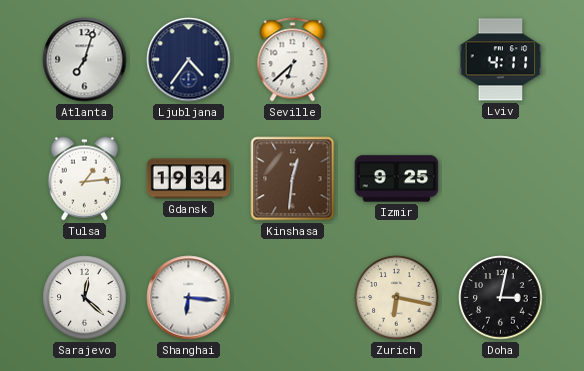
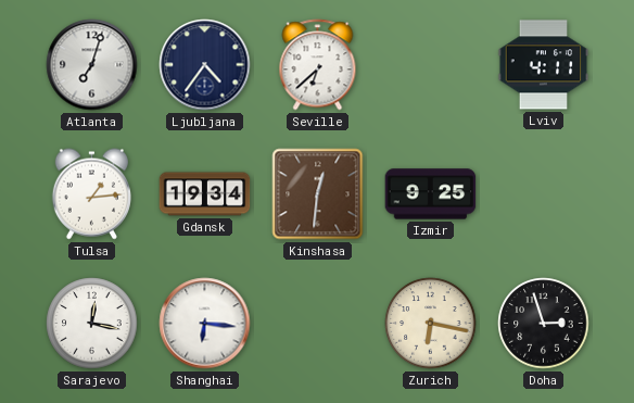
Sarajevo: 12:22 -> 12:17
Doha: 3:02 -> 2:57
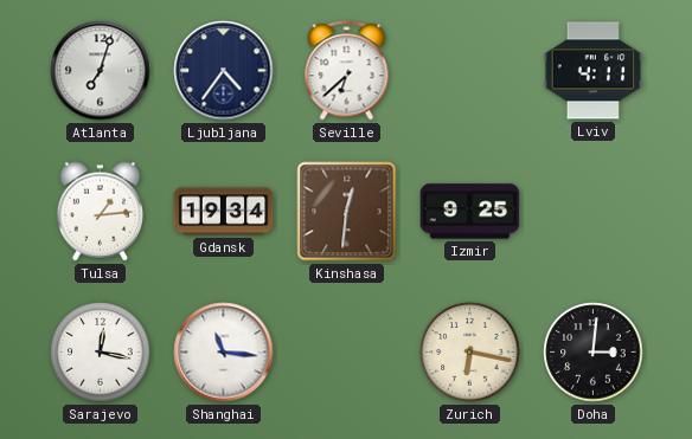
Shanghai: 6:16 -> 11:16
Doha: 2:57 -> 3:01
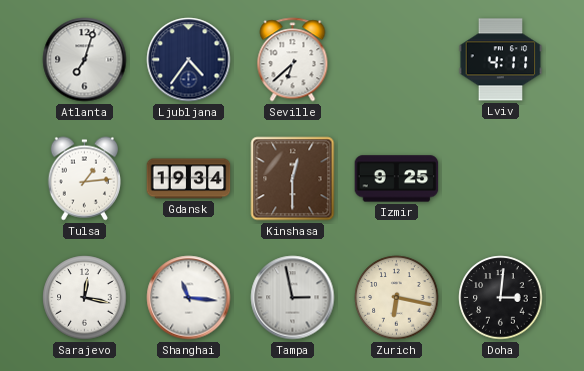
Kinshasa: 12:31 -> 12:30
Tampa: none -> 2:58
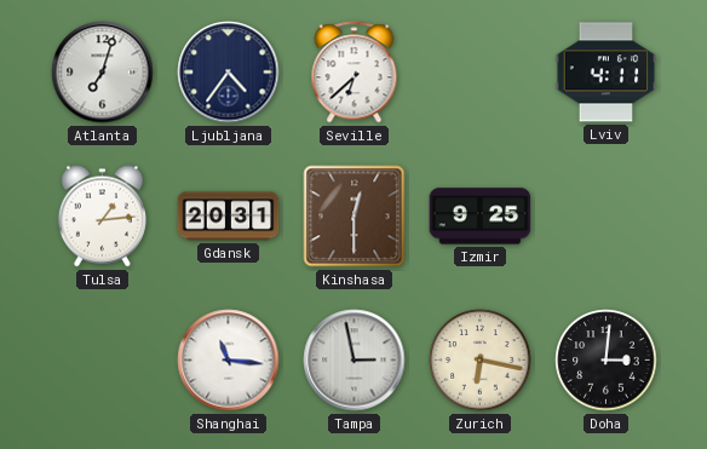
Gdansk: 19:34 -> 20:31
Sarajevo: 12:17 -> none
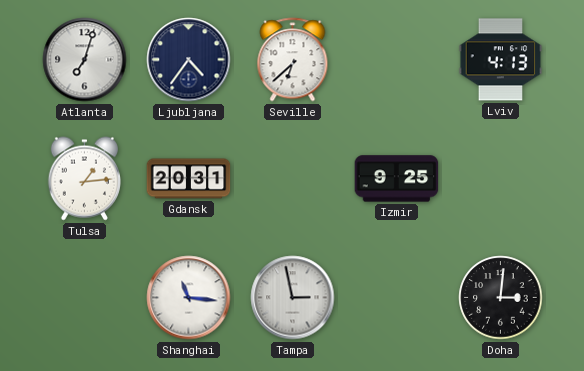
Lviv: 4:11 -> 4:13
Kinshasa: 12:30 -> none
Zurich: 6:17 -> none
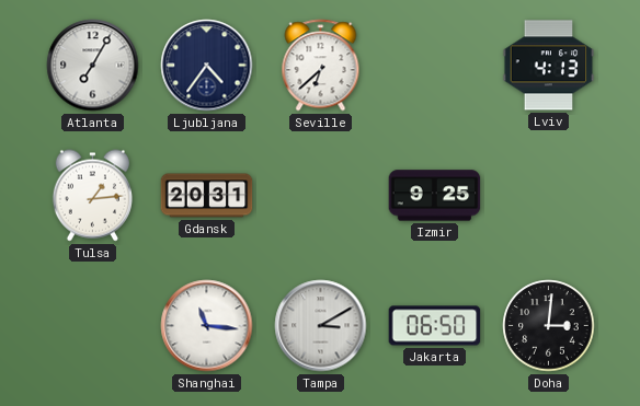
Atlanta: 7:03 -> 7:05
Tampa: 2:58 -> 3:10
Jakarta: none -> 06:50
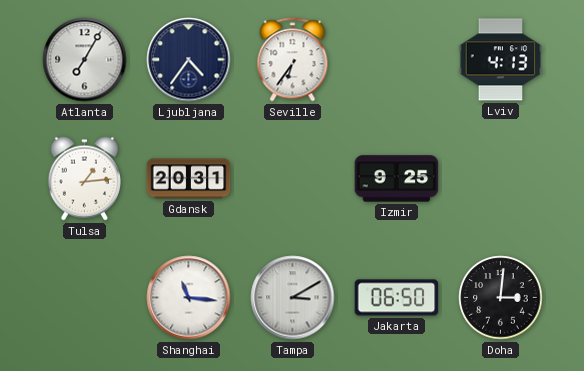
Seville: 6:38 -> 6:36
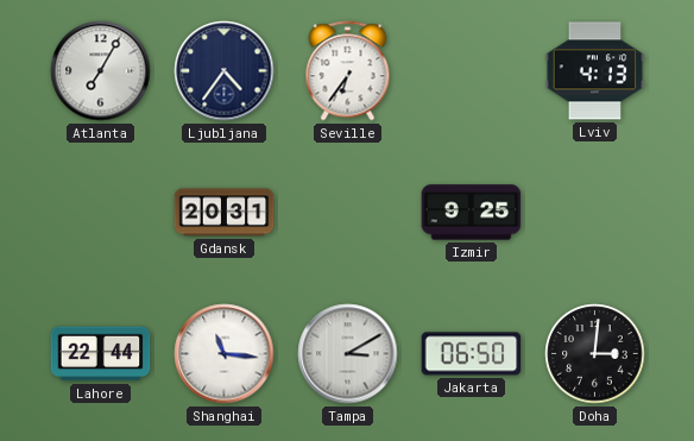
Tulsa: 1:14 -> none
Lahore: none -> 22:44
